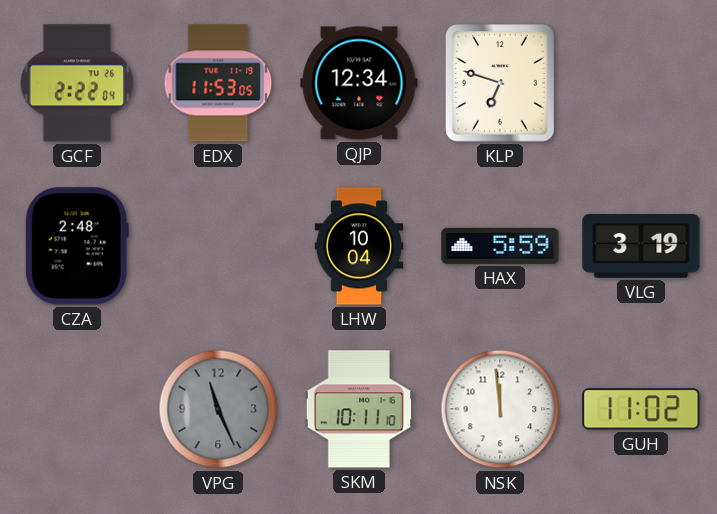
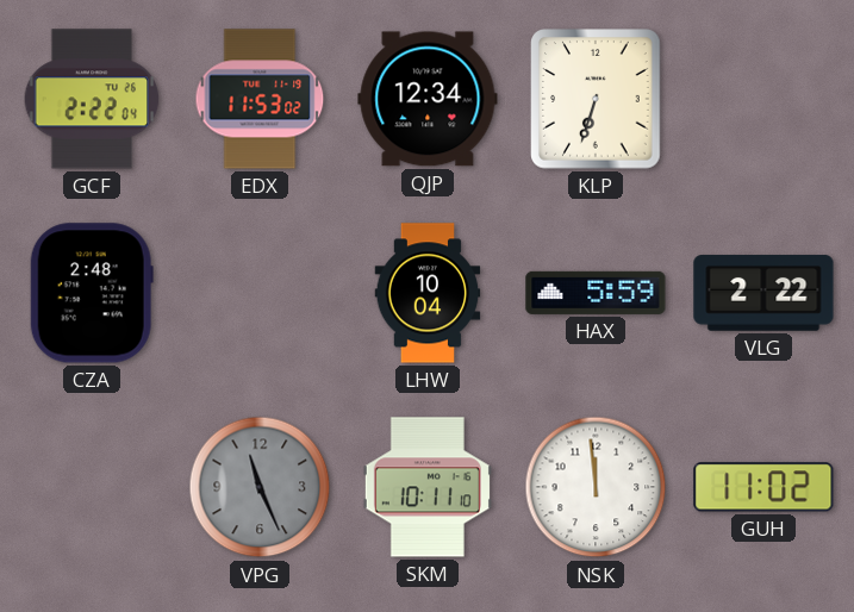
EDX: 11:53:05 -> 11:53:02
KLP: 6:48 -> 6:33
VLG: 3:19 -> 2:22
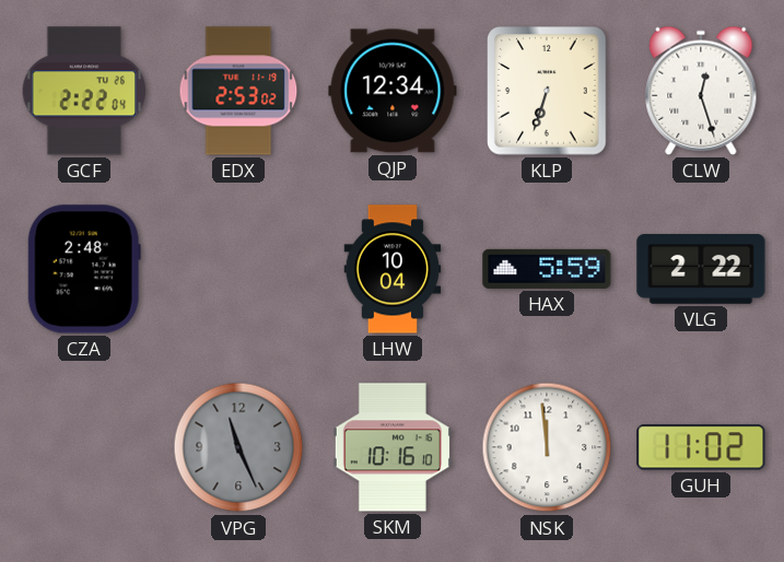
EDX: 11:53 -> 2:53
CLW: none -> 12:27
SKM: 10:11 -> 10:16
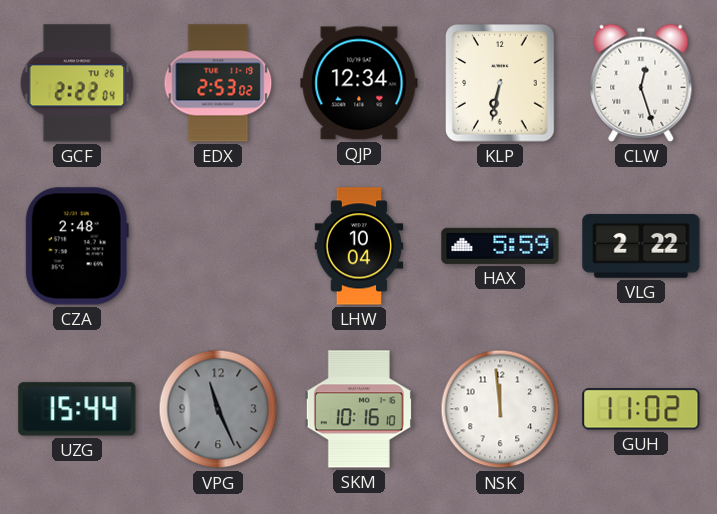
KLP: 6:33 -> 6:32
UZG: none -> 15:44
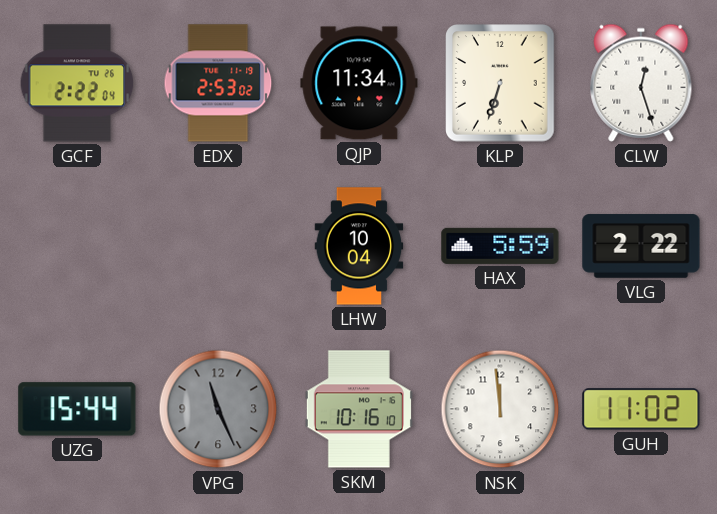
QJP: 12:34 -> 11:34
KLP: 6:32 -> 6:33
CZA: 2:48 -> none
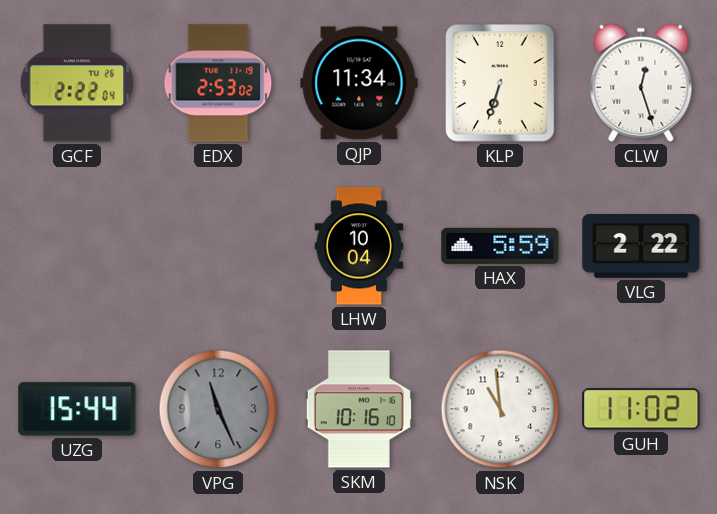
NSK: 11:59 -> 10:59
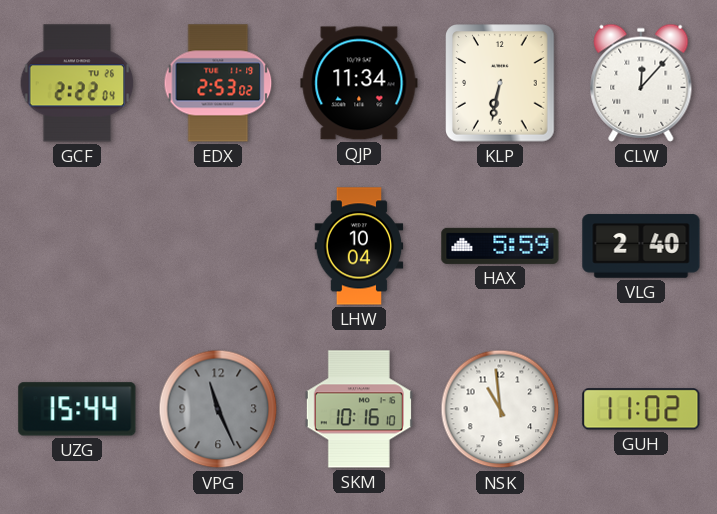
KLP: 6:33 -> 6:32
CLW: 12:27 -> 12:07
VLG: 2:22 -> 2:40
